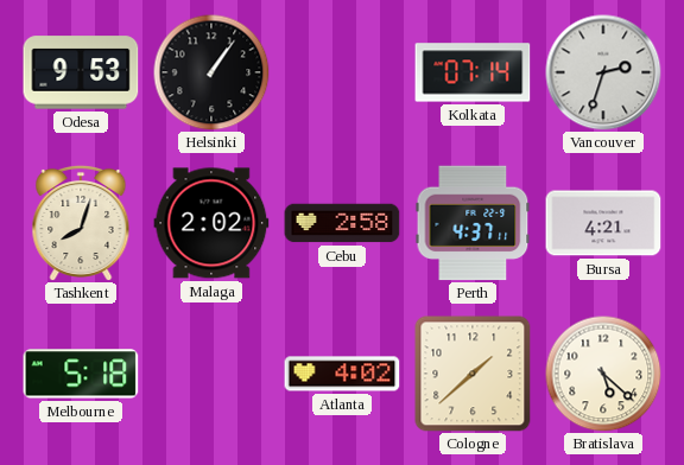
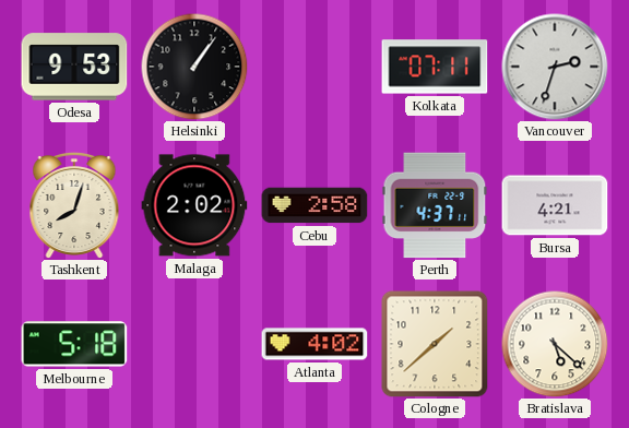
Kolkata: 07:14 -> 07:11
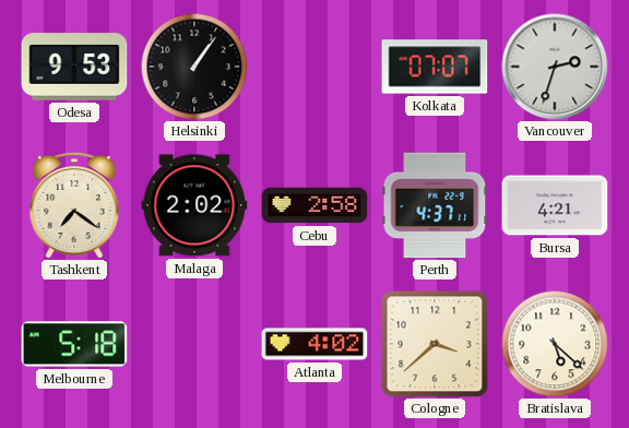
Kolkata: 07:11 -> 07:07
Tashkent: 8:03 -> 7:21
Cologne: 1:38 -> 3:38
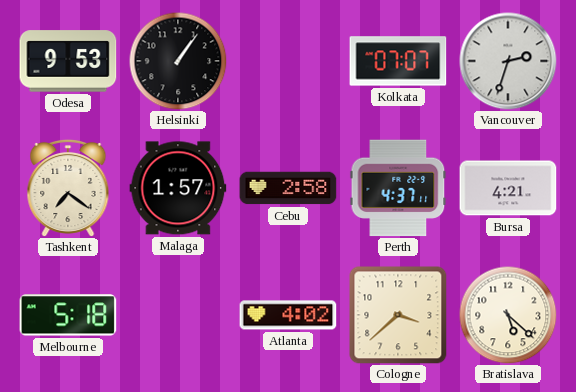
Malaga: 2:02 -> 1:57
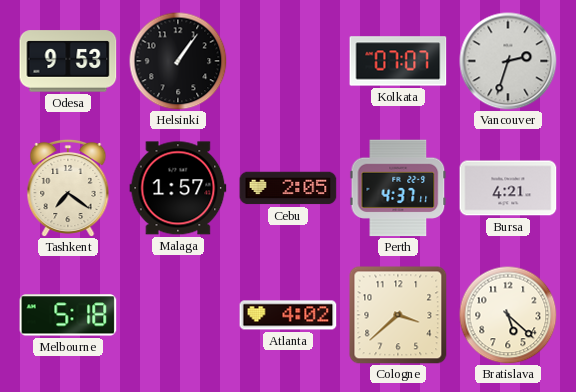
Cebu: 2:58 -> 2:05
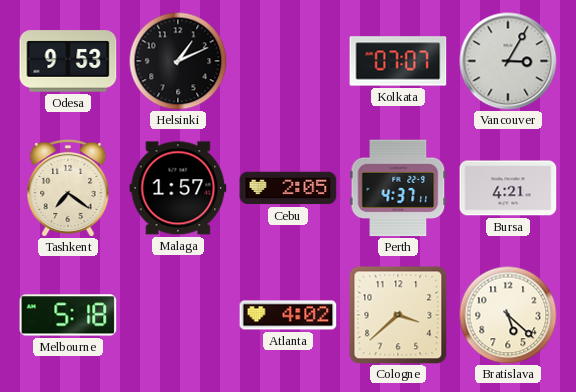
Helsinki: 1:06 -> 1:11
Vancouver: 2:33 -> 3:05
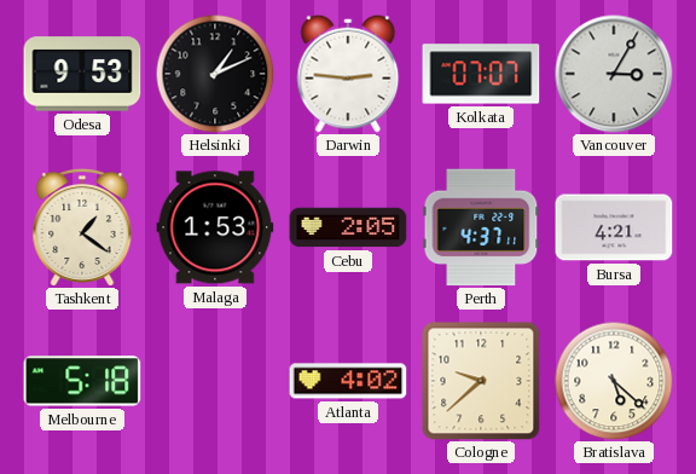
Darwin: none -> 2:46
Tashkent: 7:21 -> 1:21
Malaga: 1:57 -> 1:53
Cologne: 3:38 -> 9:38
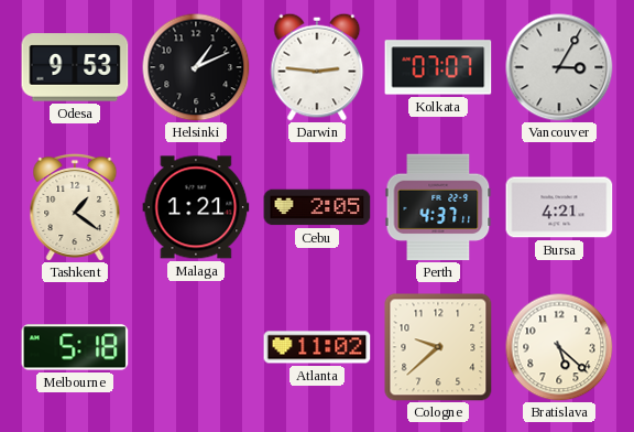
Malaga: 1:53 -> 1:21
Atlanta: 4:02 -> 11:02
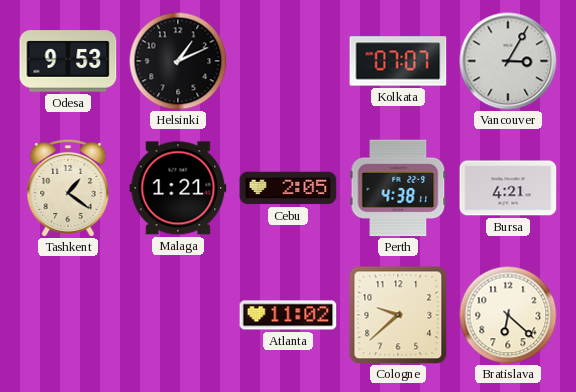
Darwin: 2:46 -> none
Perth: 4:37 -> 4:38
Melbourne: 5:18 -> none
Bratislava: 5:22 -> 6:22
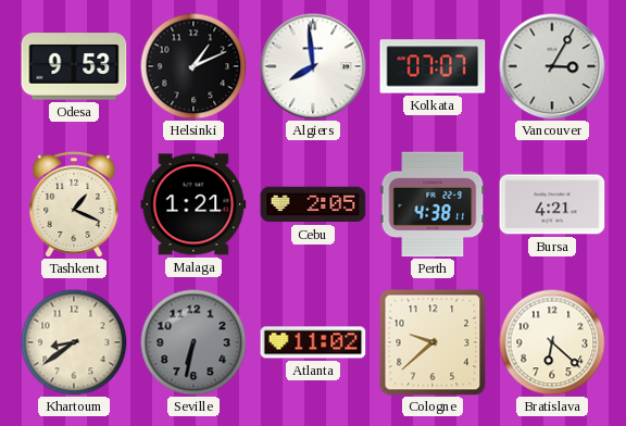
Algiers: none -> 7:59
Tashkent: 1:21 -> 1:19
Khartoum: none -> 8:39
Seville: none -> 6:32
